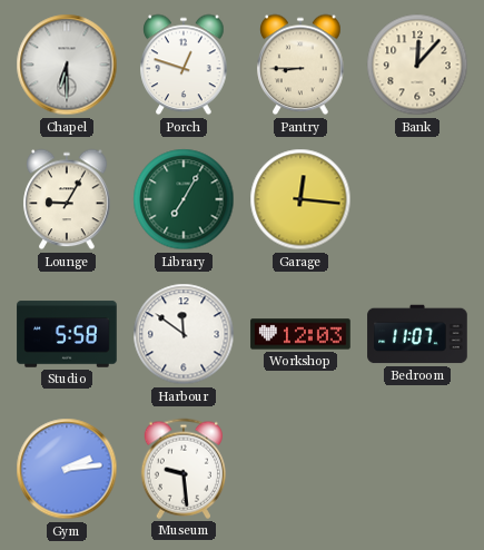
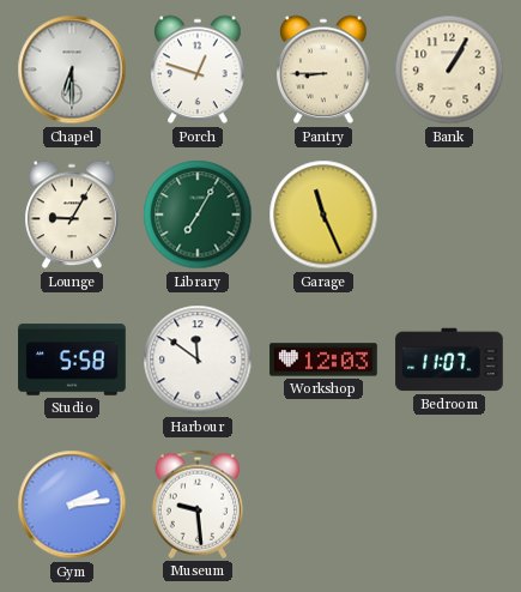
Bank: 12:07 -> 1:05
Garage: 12:16 -> 11:26
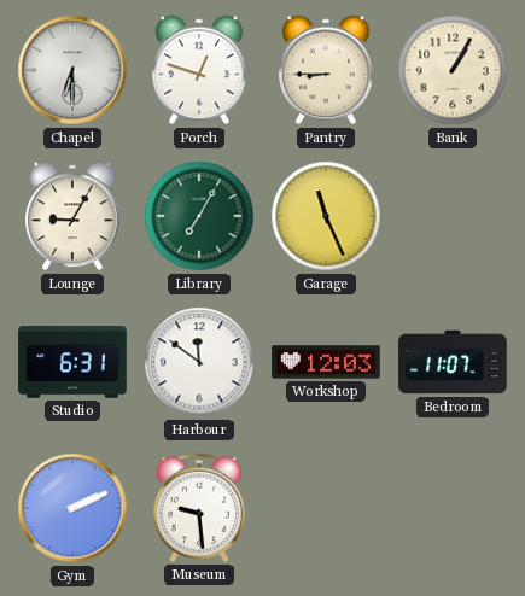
Studio: 5:58 -> 6:31
Gym: 2:14 -> 2:11
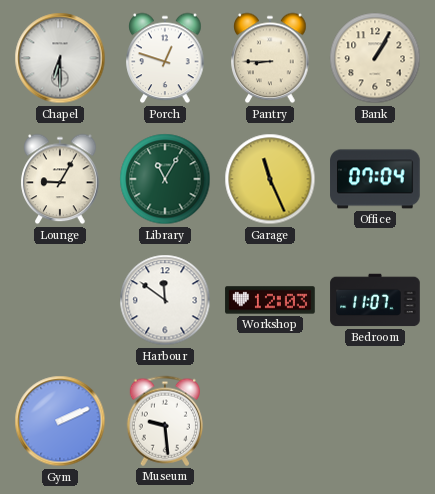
Library: 7:05 -> 11:05
Office: none -> 07:04
Studio: 6:31 -> none
